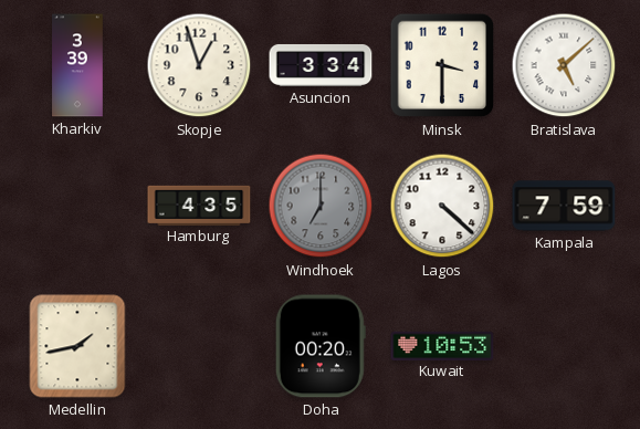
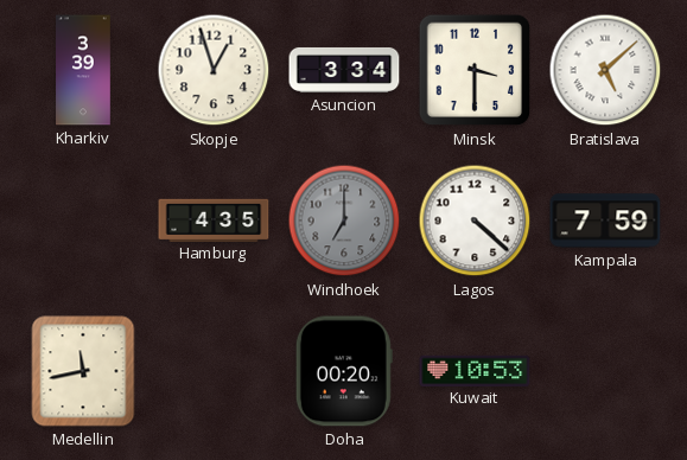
Medellin: 1:43 -> 11:43
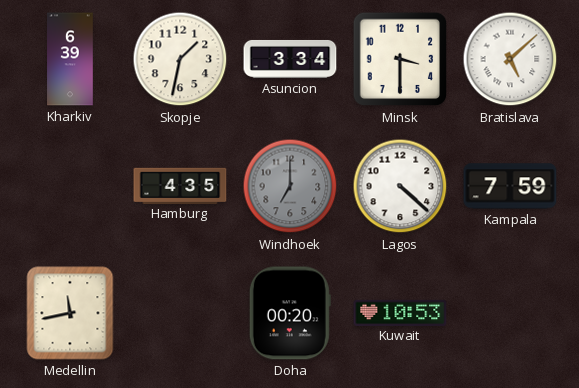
Kharkiv: 3:39 -> 6:39
Skopje: 12:57 -> 1:32
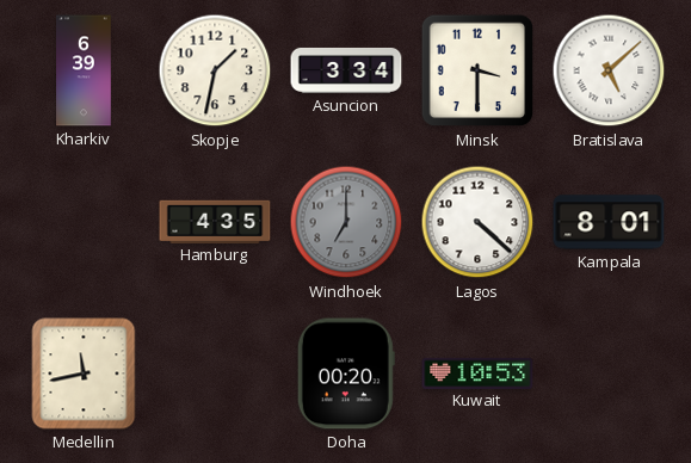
Kampala: 7:59 -> 8:01
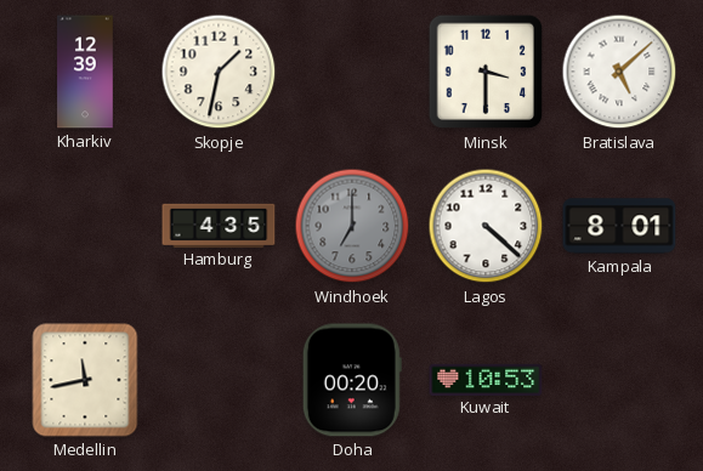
Kharkiv: 6:39 -> 12:39
Asuncion: 3:34 -> none
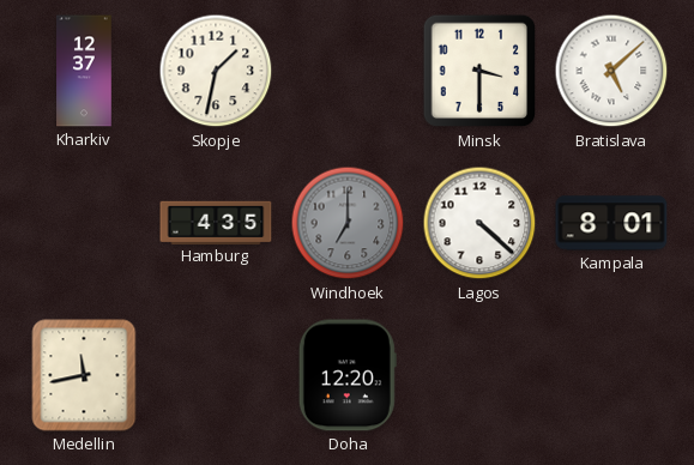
Kharkiv: 12:39 -> 12:37
Doha: 00:20 -> 12:20
Kuwait: 10:53 -> none
